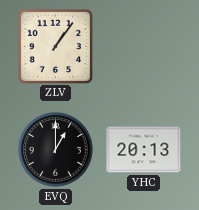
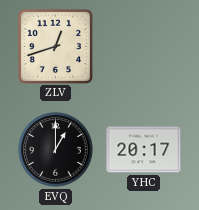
ZLV: 1:06 -> 12:42
YHC: 20:13 -> 20:17
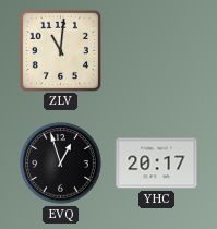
ZLV: 12:42 -> 11:01
EVQ: 1:00 -> 12:57
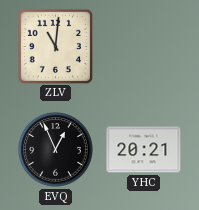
EVQ: 12:57 -> 12:56
YHC: 20:17 -> 20:21
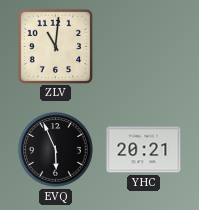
EVQ: 12:56 -> 5:56
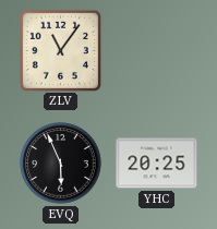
ZLV: 11:01 -> 11:06
YHC: 20:21 -> 20:25
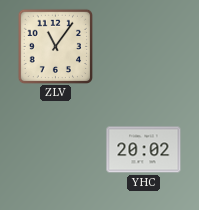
EVQ: 5:56 -> none
YHC: 20:25 -> 20:02
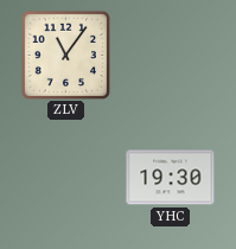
YHC: 20:02 -> 19:30
